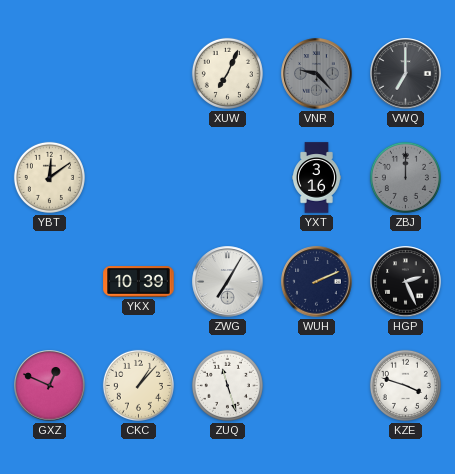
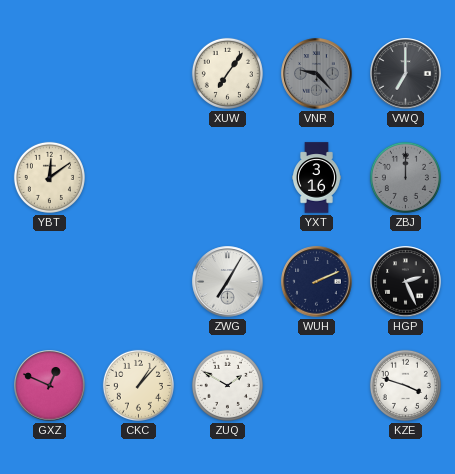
XUW: 7:04 -> 7:06
YKX: 10:39 -> none
ZUQ: 11:27 -> 1:50
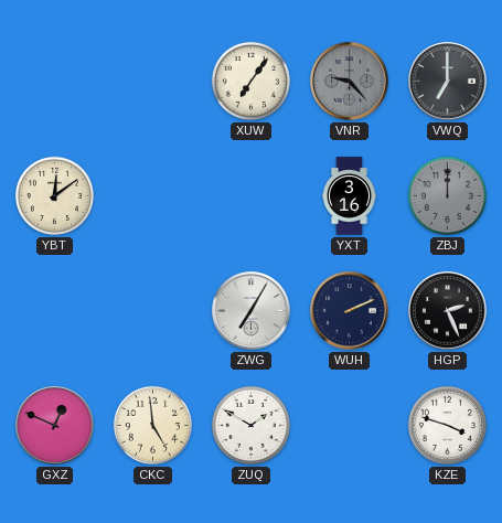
CKC: 1:07 -> 4:59
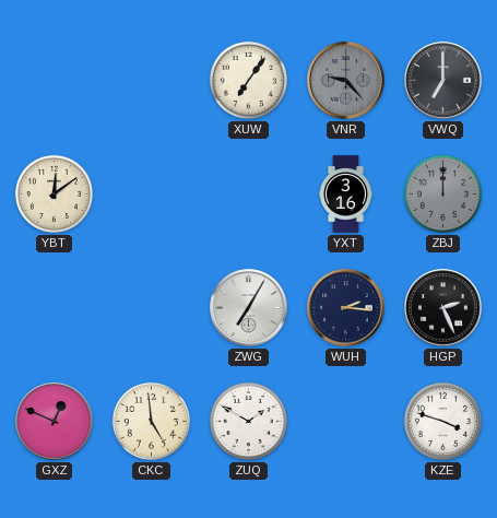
WUH: 2:11 -> 2:16
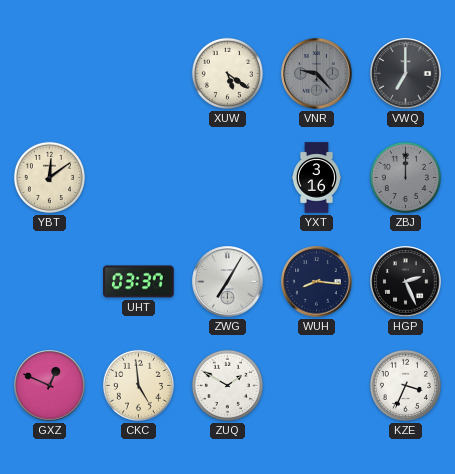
XUW: 7:06 -> 5:21
UHT: none -> 03:37
WUH: 2:16 -> 8:16
KZE: 3:48 -> 3:34
